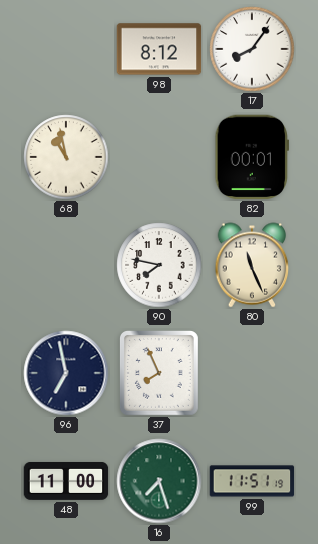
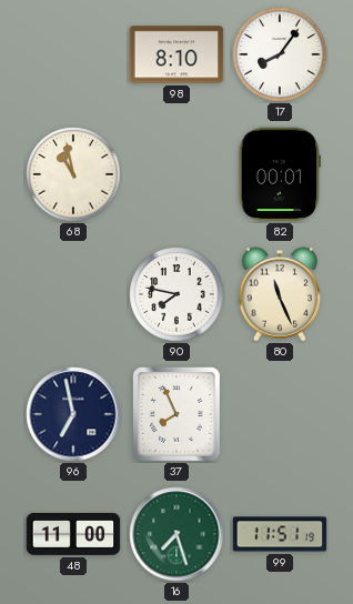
98: 8:12 -> 8:10
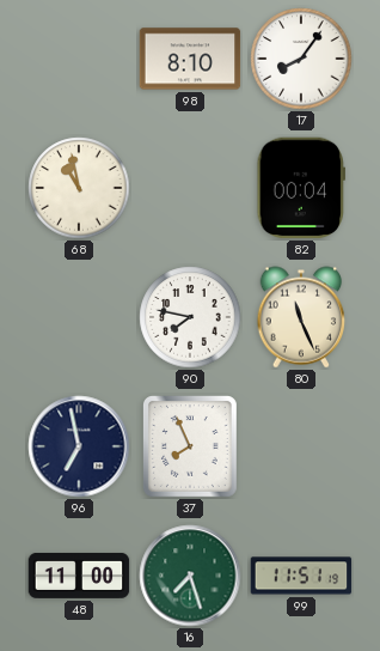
82: 00:01 -> 00:04
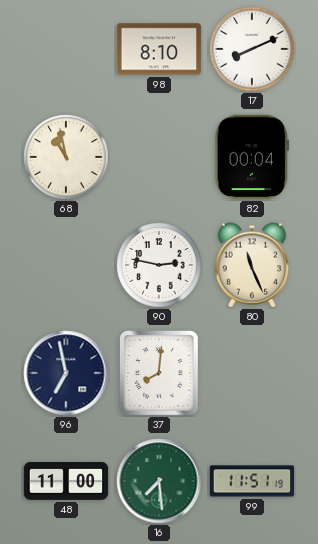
17: 8:06 -> 8:11
90: 7:47 -> 2:47
37: 7:56 -> 8:01
16: 7:27 -> 7:29
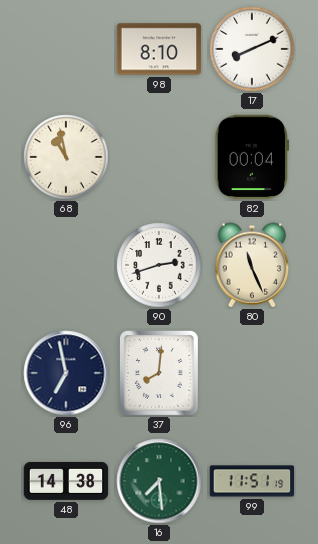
90: 2:47 -> 2:42
48: 11:00 -> 14:38
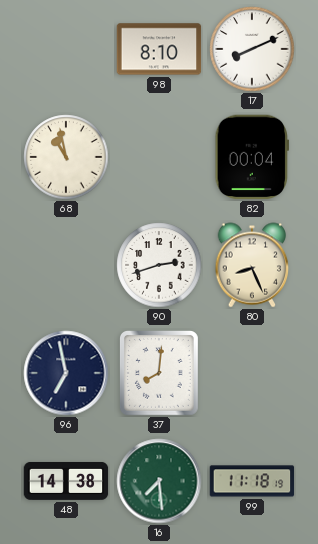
80: 11:26 -> 8:26
99: 11:51 -> 11:18
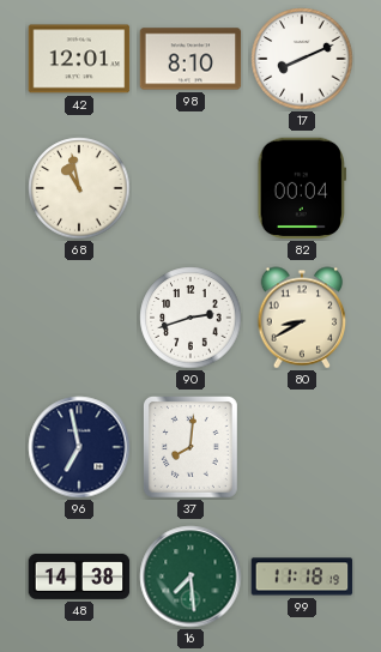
42: none -> 12:01
80: 8:26 -> 8:40
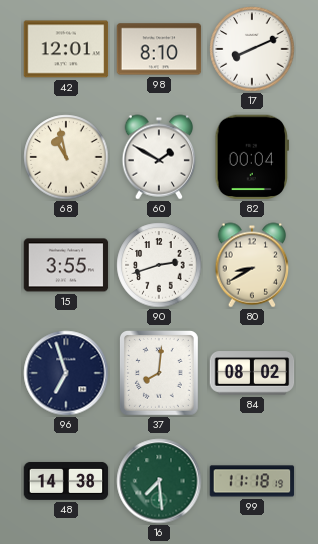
60: none -> 1:50
15: none -> 3:55
96: 6:58 -> 6:57
84: none -> 08:02
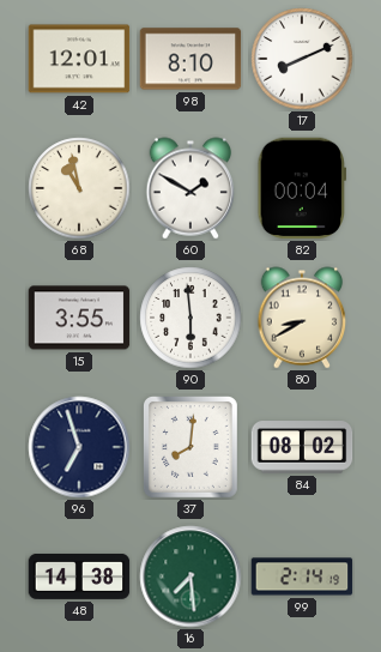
90: 2:42 -> 5:59
99: 11:18 -> 2:14
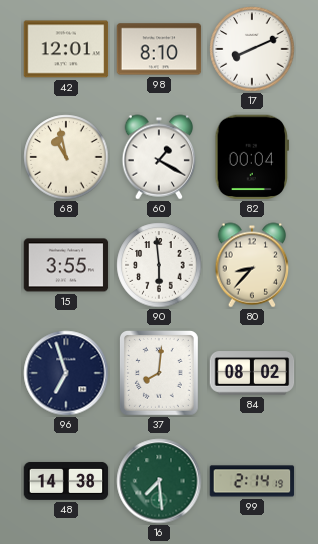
60: 1:50 -> 1:20
80: 8:40 -> 8:37
